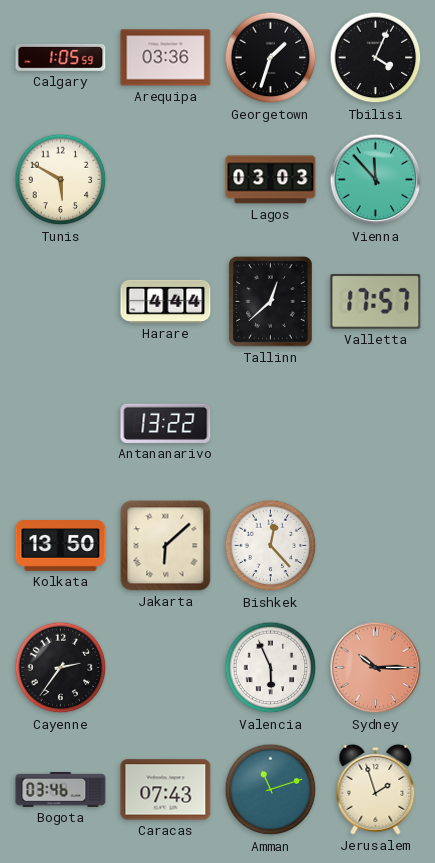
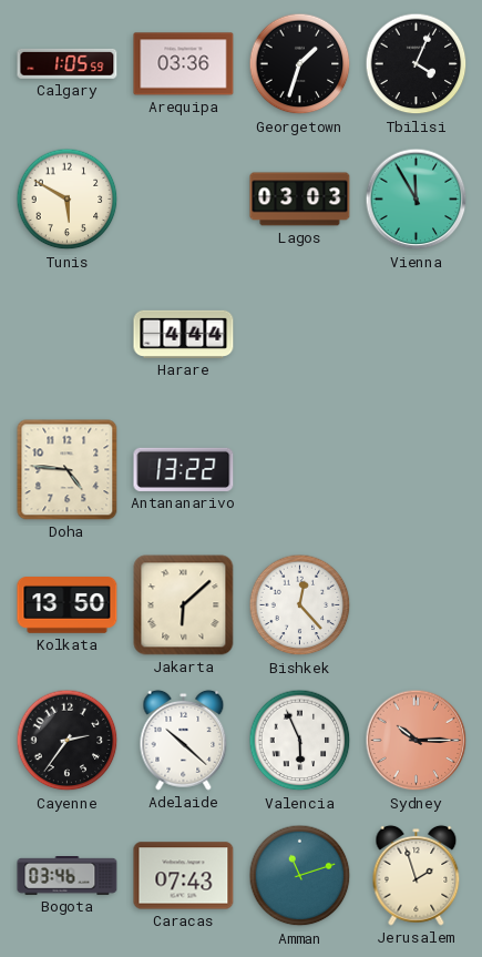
Vienna: 11:53 -> 11:55
Tallinn: 12:38 -> none
Valletta: 17:57 -> none
Doha: none -> 4:46
Adelaide: none -> 10:22
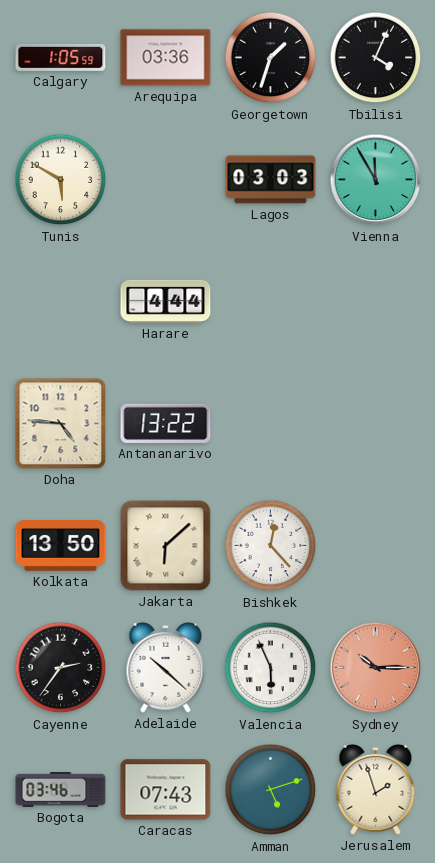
Amman: 11:12 -> 5:12
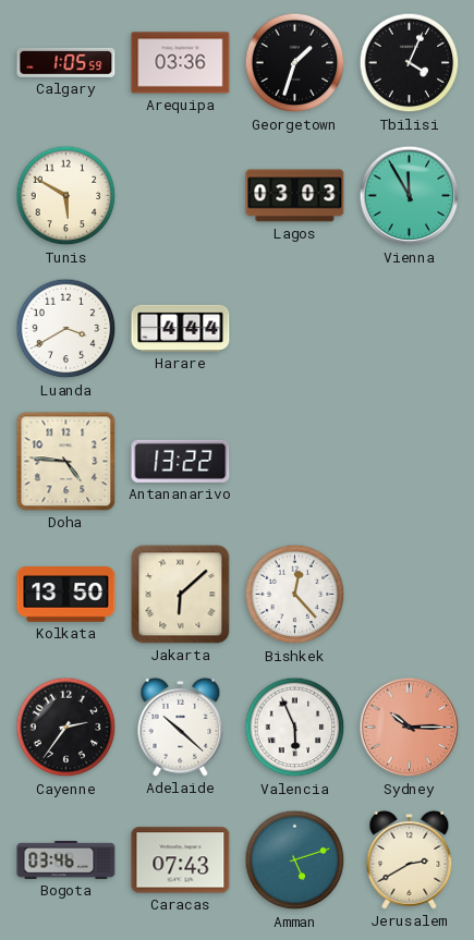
Luanda: none -> 3:40
Jerusalem: 1:57 -> 2:40
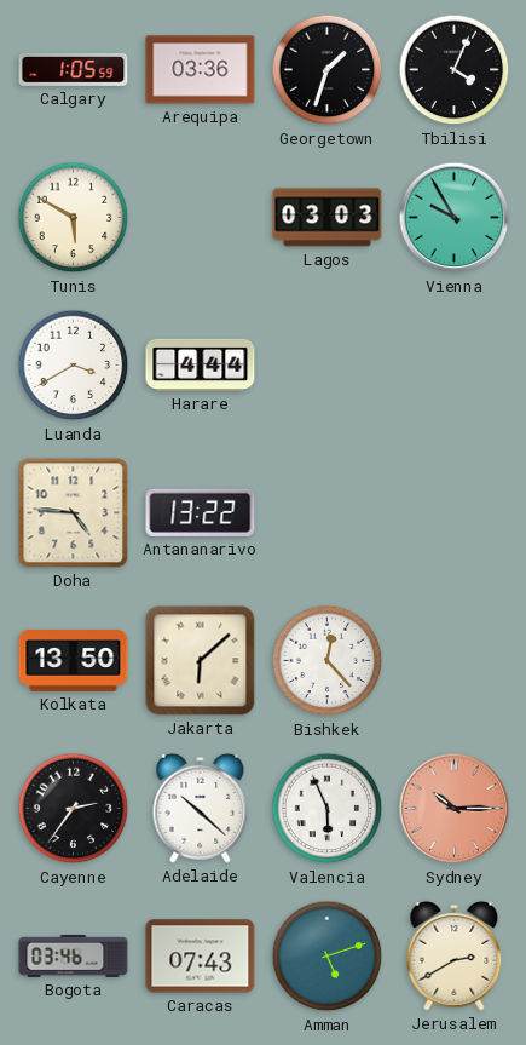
Vienna: 11:55 -> 9:55
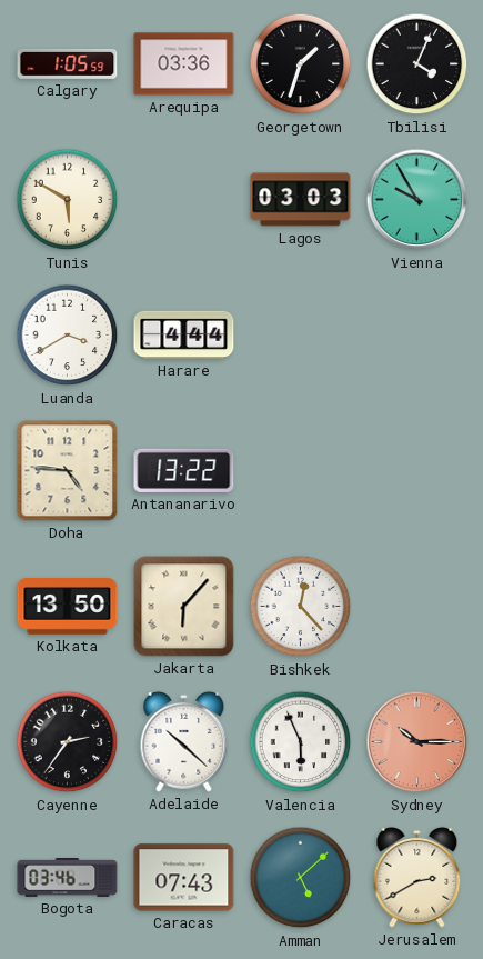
Jakarta: 6:08 -> 6:07
Amman: 5:12 -> 5:08
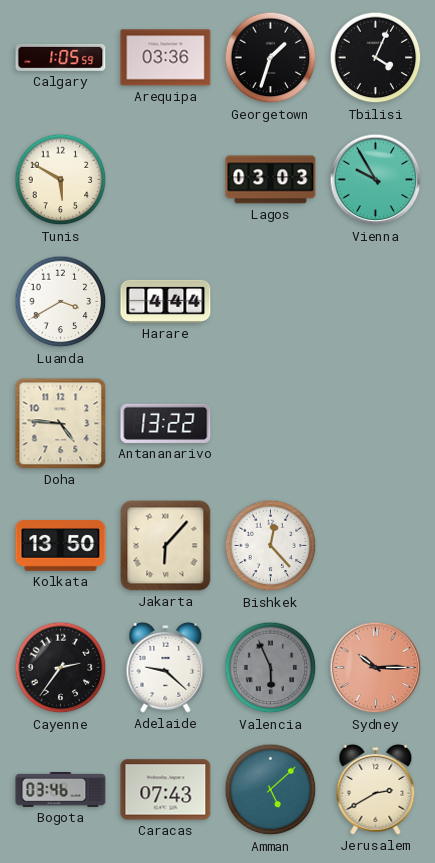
Adelaide: 10:22 -> 9:22
Valencia dial: white -> grey
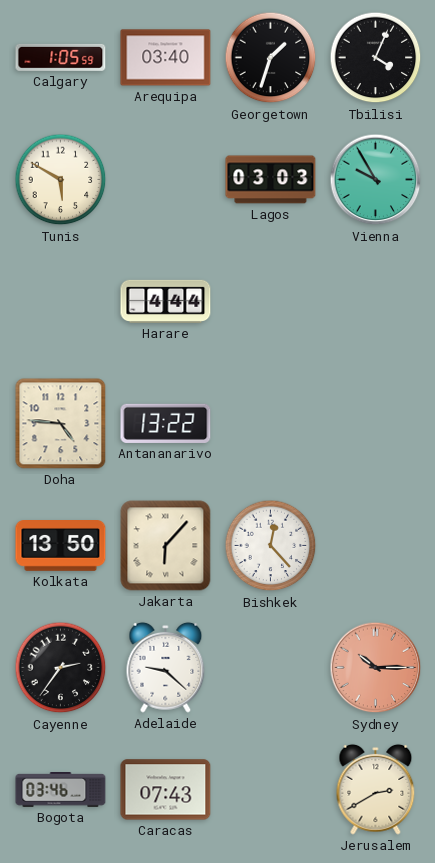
Arequipa: 03:36 -> 03:40
Luanda: 3:40 -> none
Valencia: 5:56 -> none
Amman: 5:08 -> none
